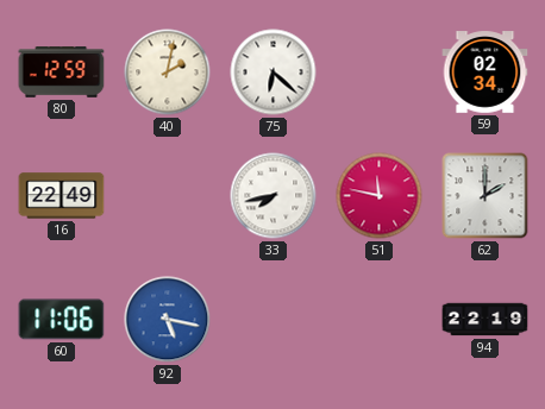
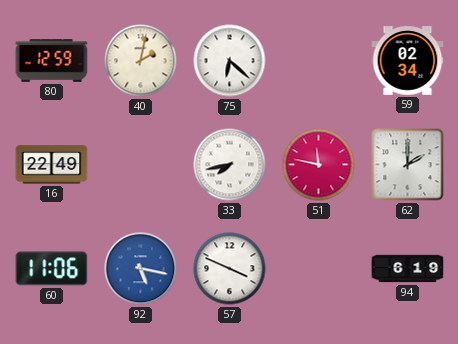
57: none -> 3:49
94: 22:19 -> 6:19
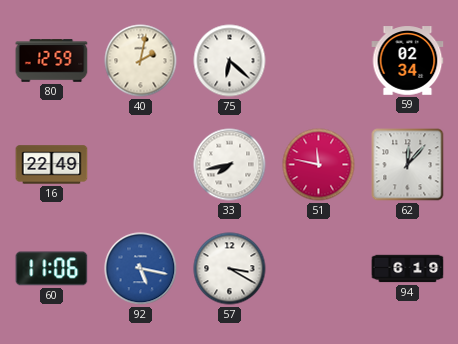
62: 2:00 -> 12:07
57: 3:49 -> 3:20
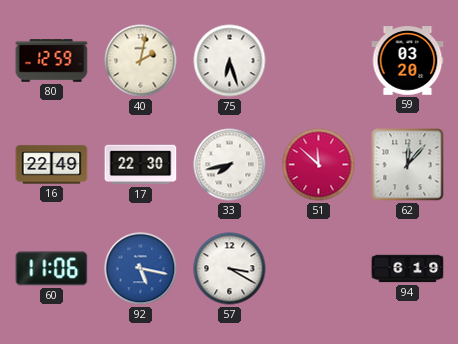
75: 6:22 -> 6:27
59: 02:34 -> 03:20
17: none -> 22:30
51: 11:47 -> 11:52
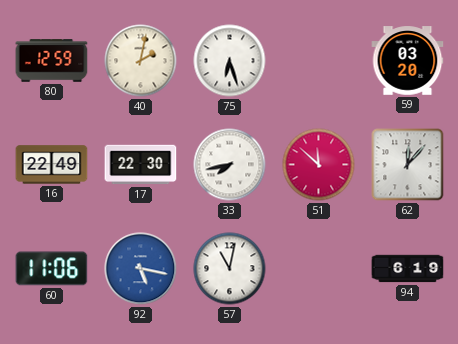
57: 3:20 -> 11:02
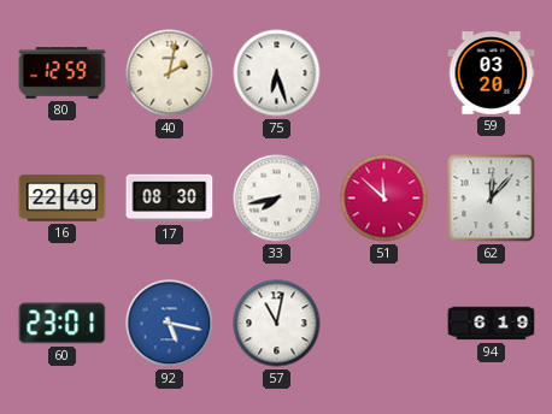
17: 22:30 -> 08:30
60: 11:06 -> 23:01
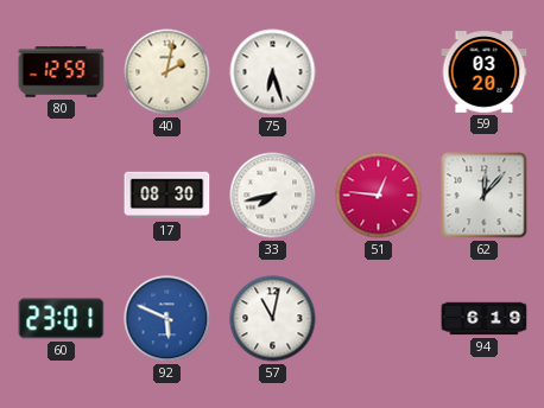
16: 22:49 -> none
51: 11:52 -> 12:46
92: 5:17 -> 5:49
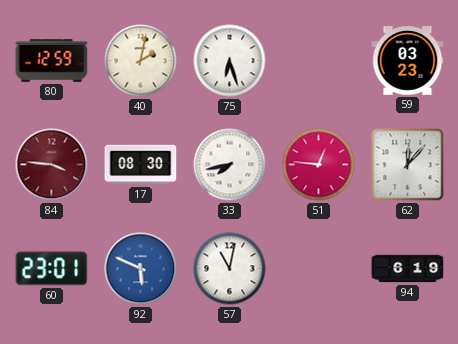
59: 03:20 -> 03:23
84: none -> 3:46
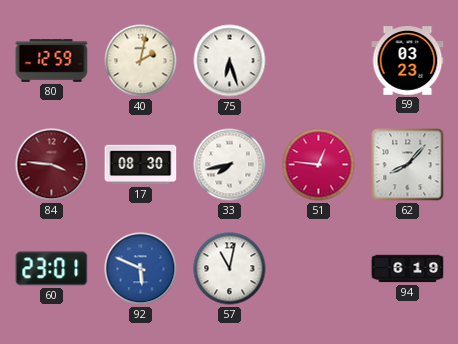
62: 12:07 -> 8:07
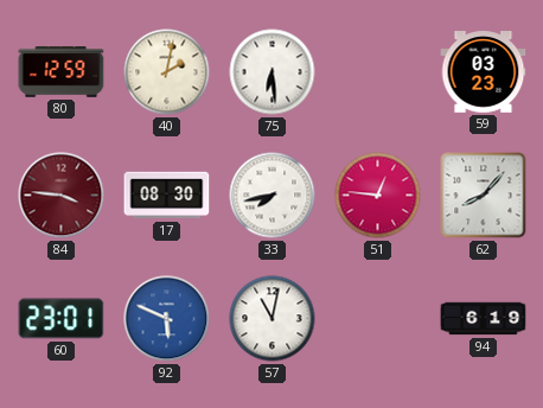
75: 6:27 -> 6:29
